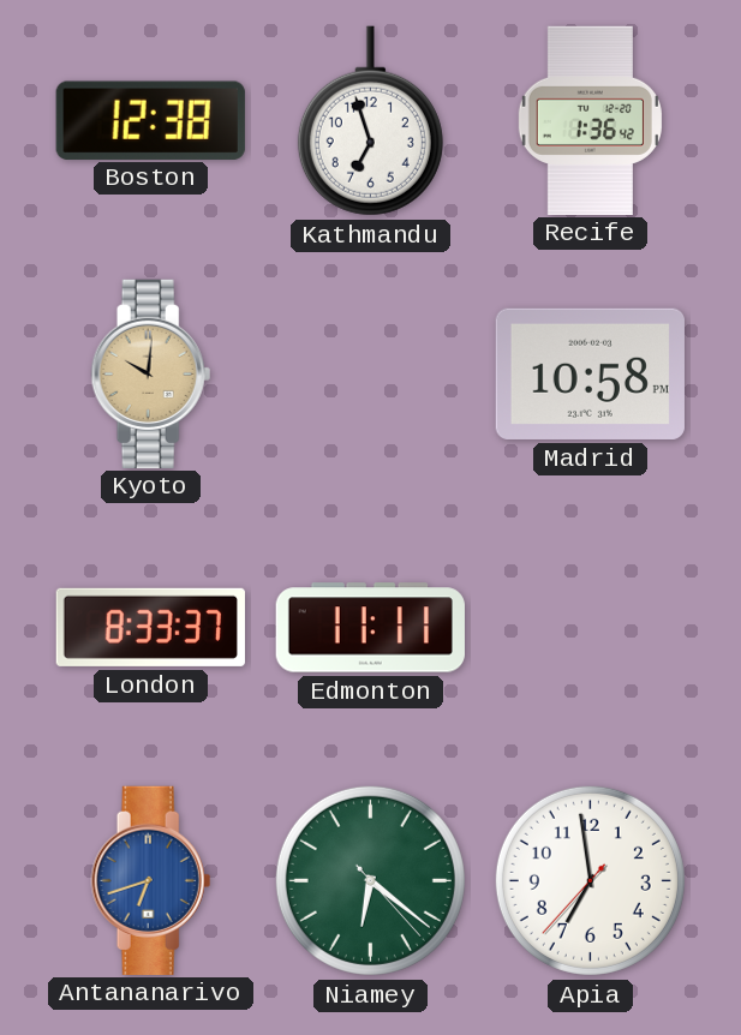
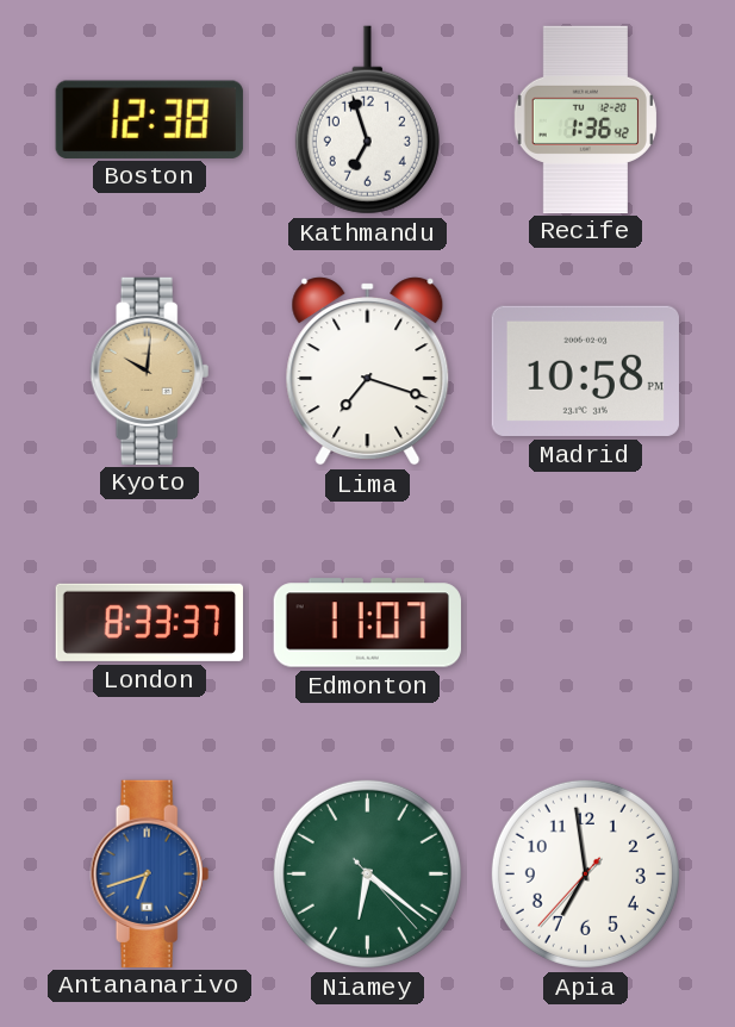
Lima: none -> 7:18
Edmonton: 11:11 -> 11:07
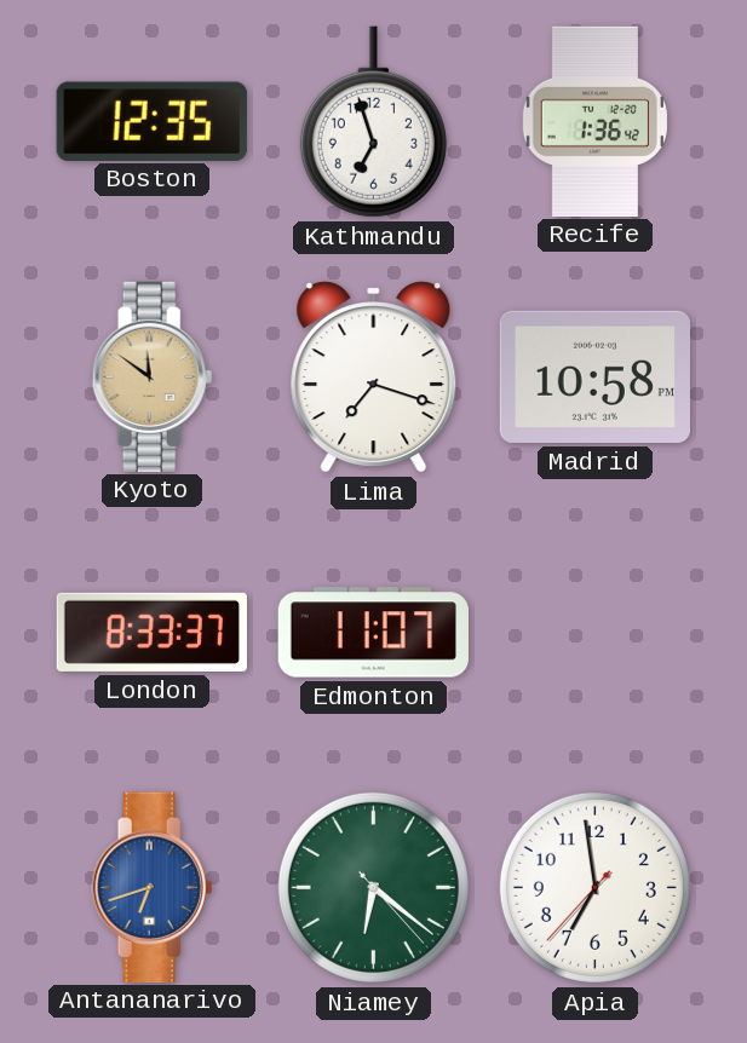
Boston: 12:38 -> 12:35
Kyoto: 10:01 -> 11:51
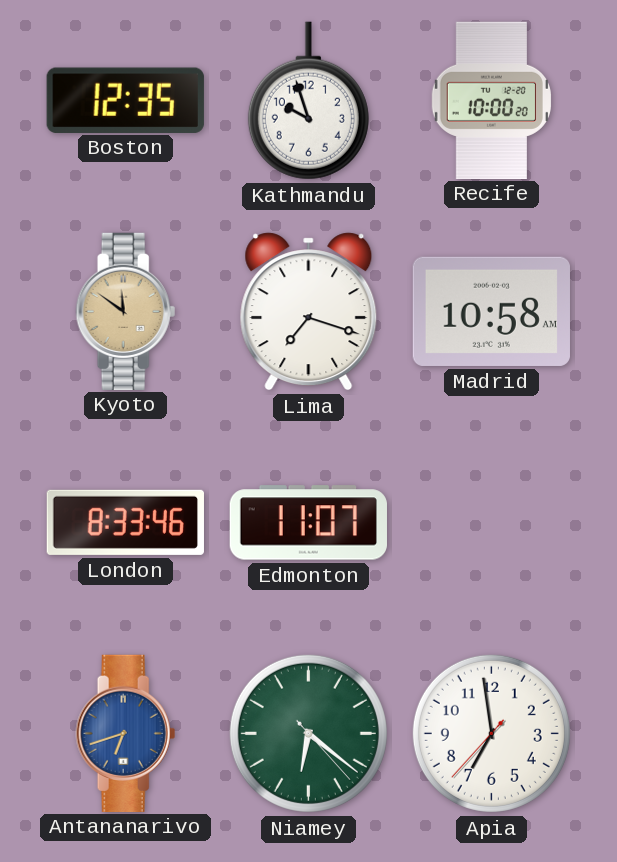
Kathmandu: 6:57 -> 9:57
Recife: 1:36 -> 10:00
Madrid: 10:58 PM -> 10:58 AM
London: 8:33:37 -> 8:33:46
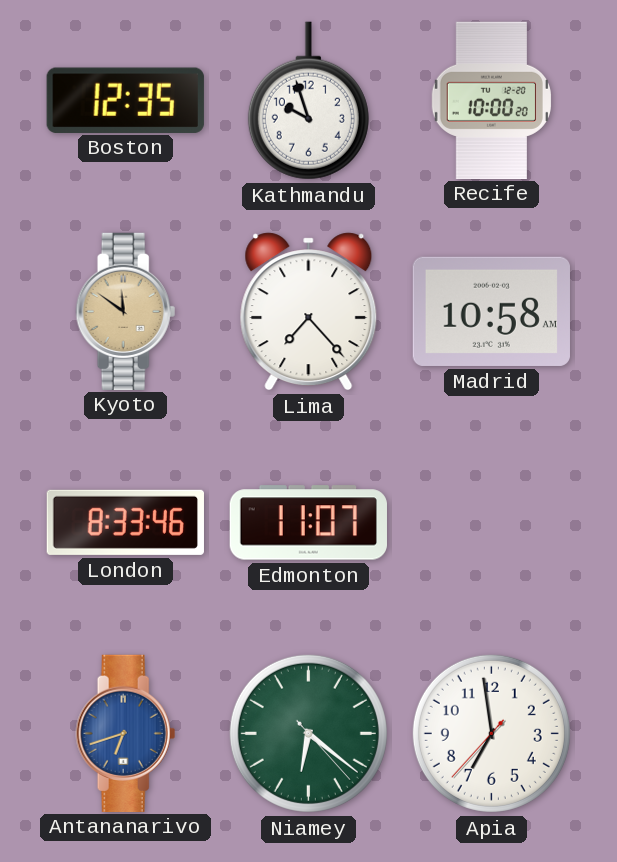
Lima: 7:18 -> 7:23
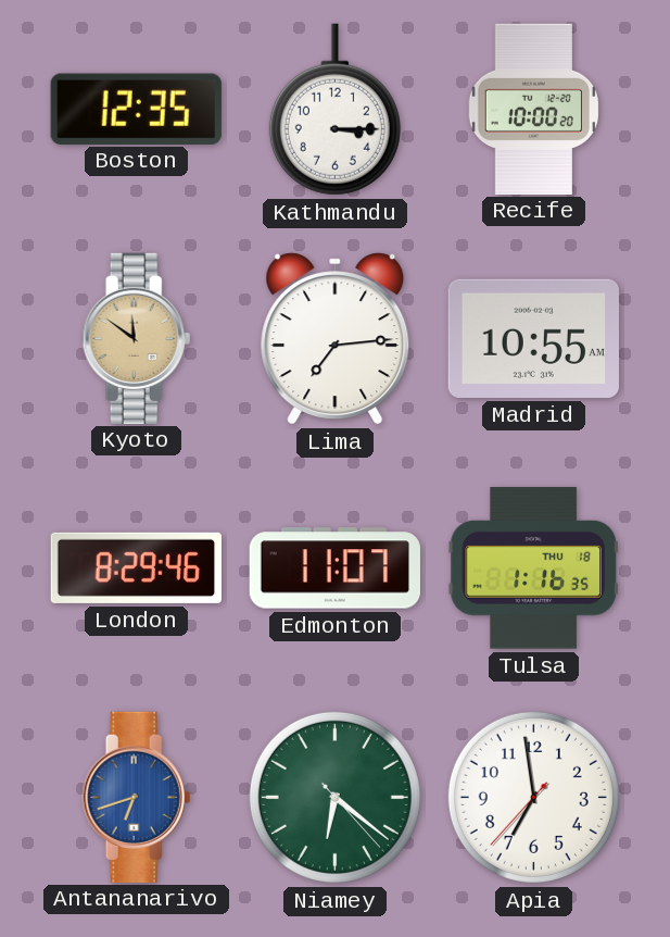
Kathmandu: 9:57 -> 3:15
Lima: 7:23 -> 7:14
Madrid: 10:58 -> 10:55
London: 8:33 -> 8:29
Tulsa: none -> 1:16
